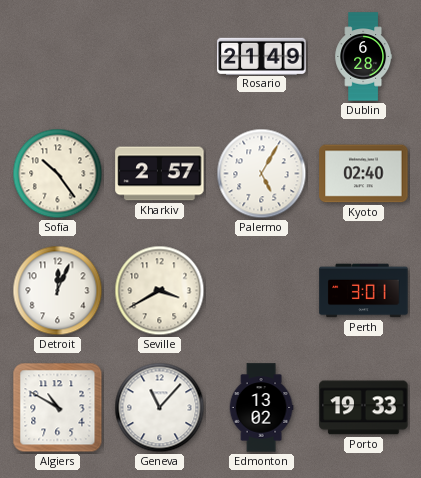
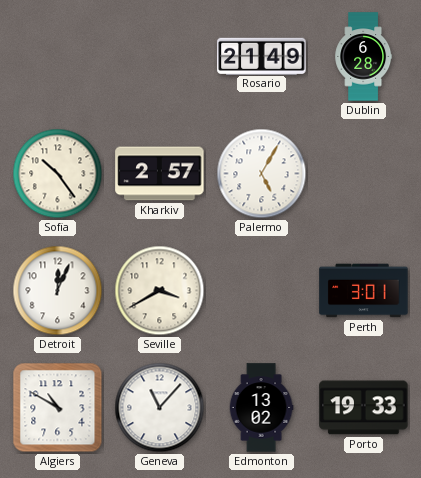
Kyoto: 02:40 -> none
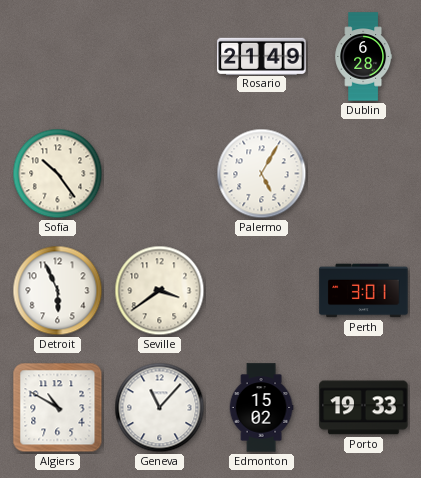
Kharkiv: 2:57 -> none
Detroit: 12:04 -> 5:56
Seville: 3:40 -> 3:39
Edmonton: 13:02 -> 15:02
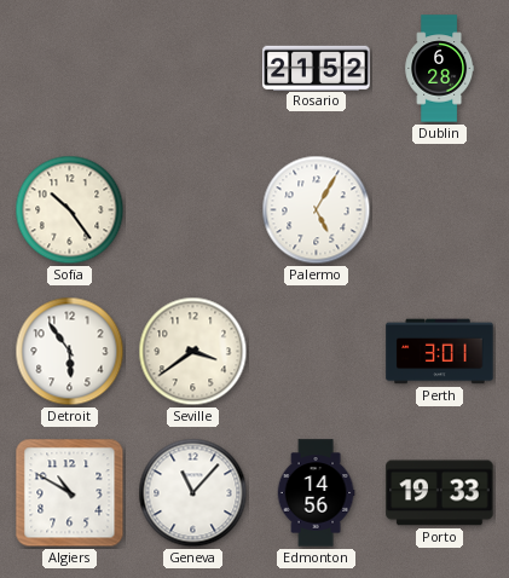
Rosario: 21:49 -> 21:52
Detroit: 5:56 -> 5:54
Edmonton: 15:02 -> 14:56
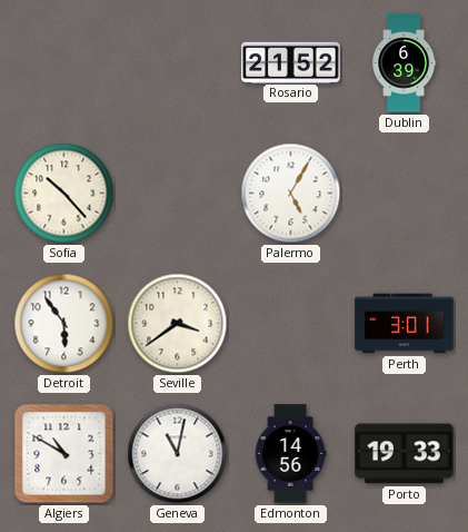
Dublin: 6:28 -> 6:39
Sofia: 10:24 -> 10:23
Geneva: 11:07 -> 11:02
